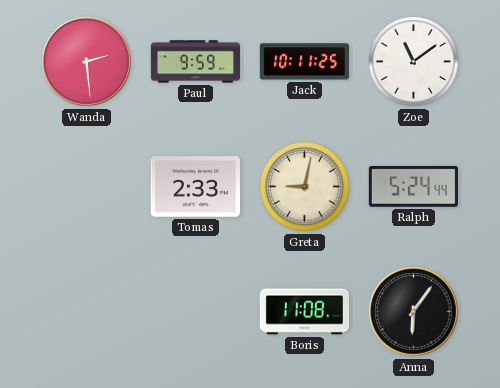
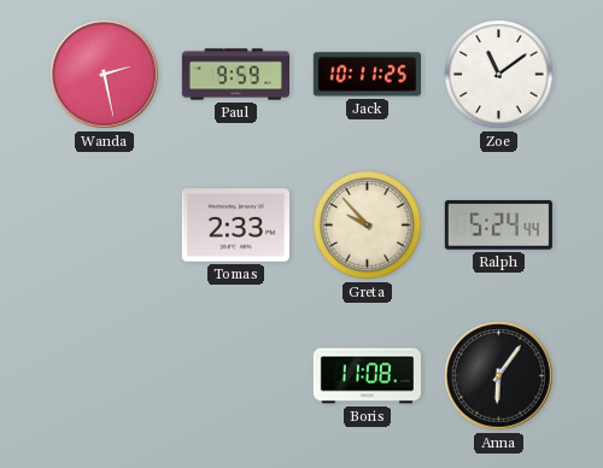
Wanda: 2:29 -> 2:28
Greta: 9:02 -> 9:53
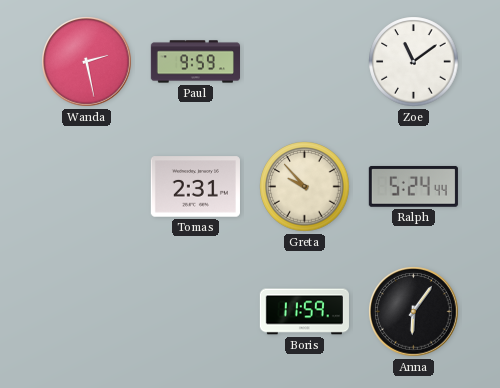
Jack: 10:11 -> none
Tomas: 2:33 -> 2:31
Boris: 11:08 -> 11:59
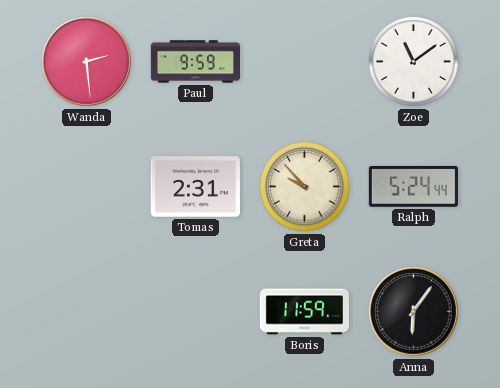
Wanda: 2:28 -> 2:29
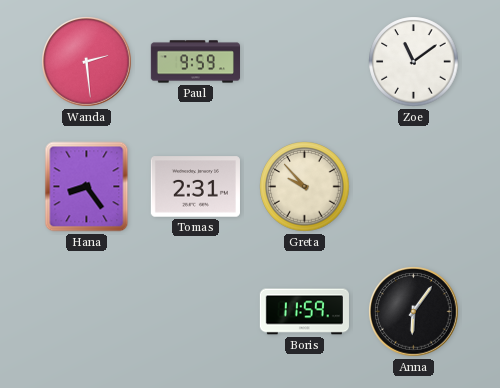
Hana: none -> 8:24
Ralph: 5:24 -> none
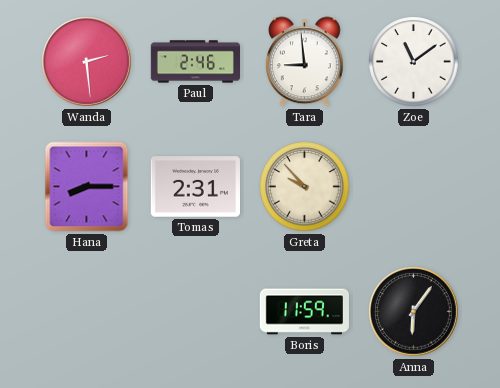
Paul: 9:59 -> 2:46
Tara: none -> 8:59
Hana: 8:24 -> 8:15
